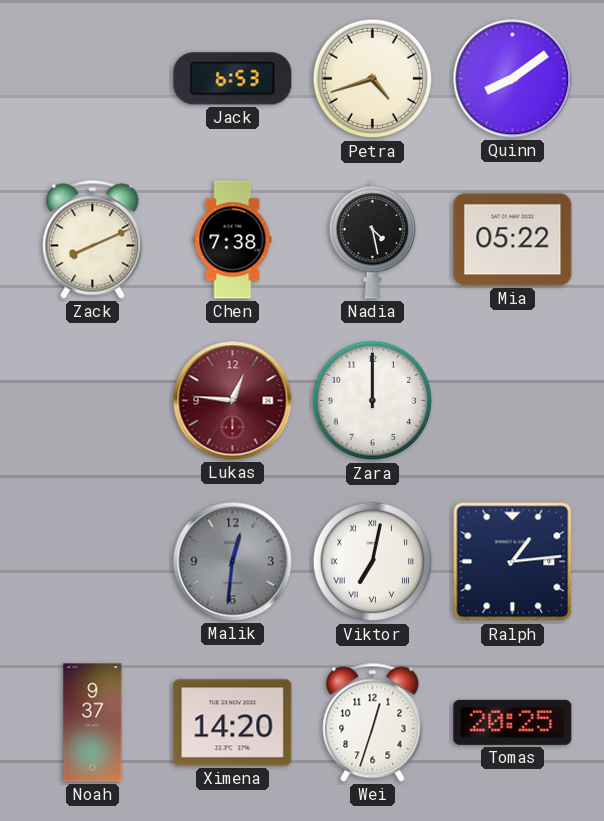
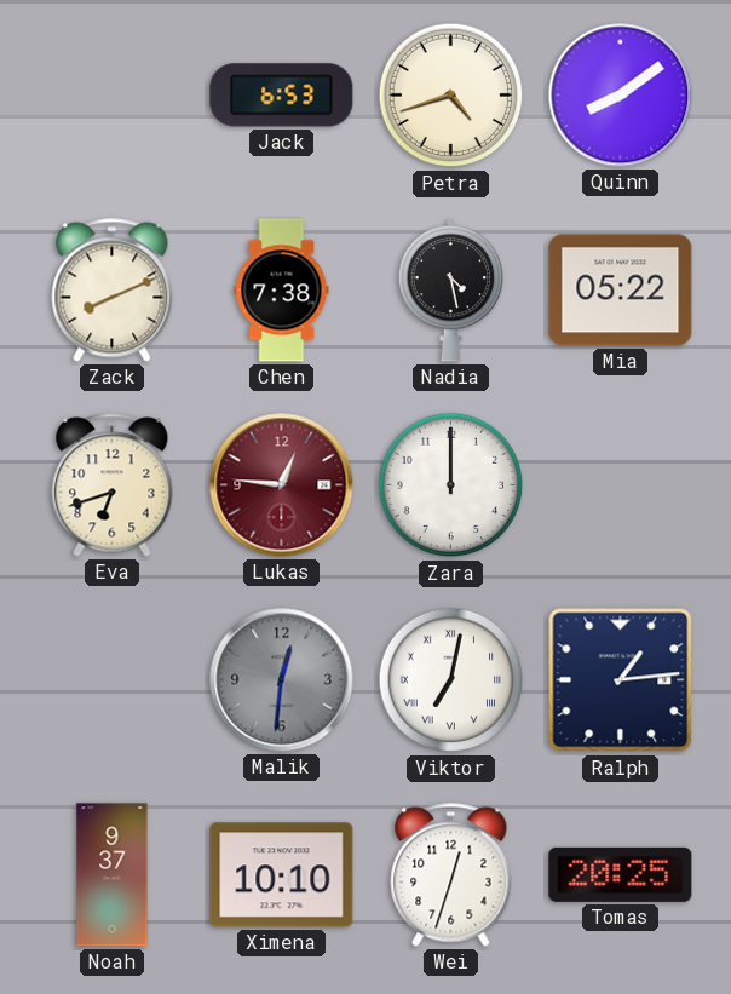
Eva: none -> 6:42
Ximena: 14:20 -> 10:10
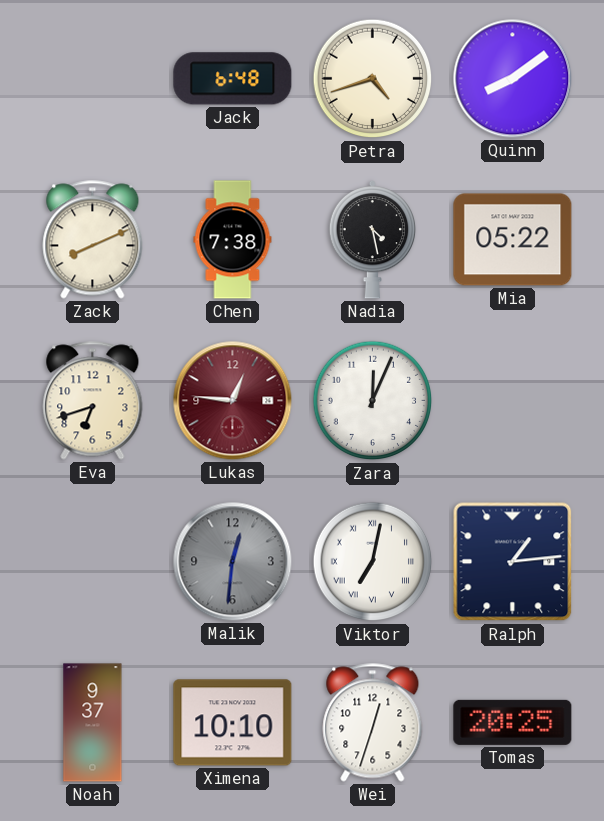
Jack: 6:53 -> 6:48
Zara: 12:00 -> 12:04
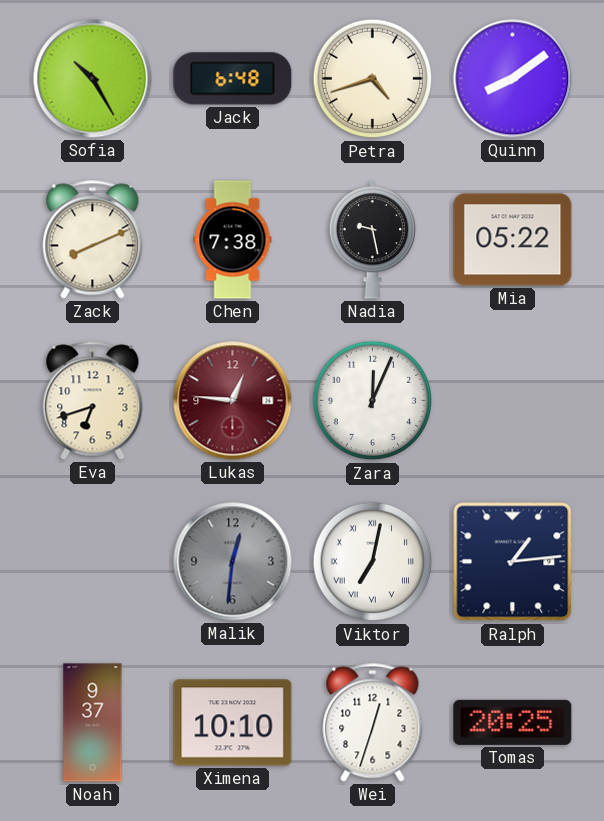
Sofia: none -> 10:25
Nadia: 4:28 -> 9:28
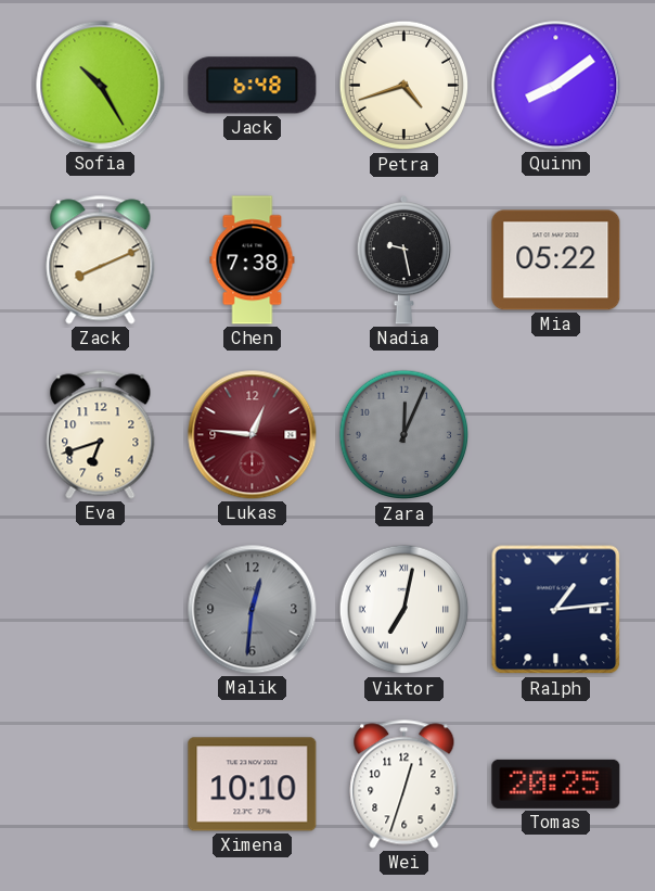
Zara dial: white -> grey
Noah: 9:37 -> none
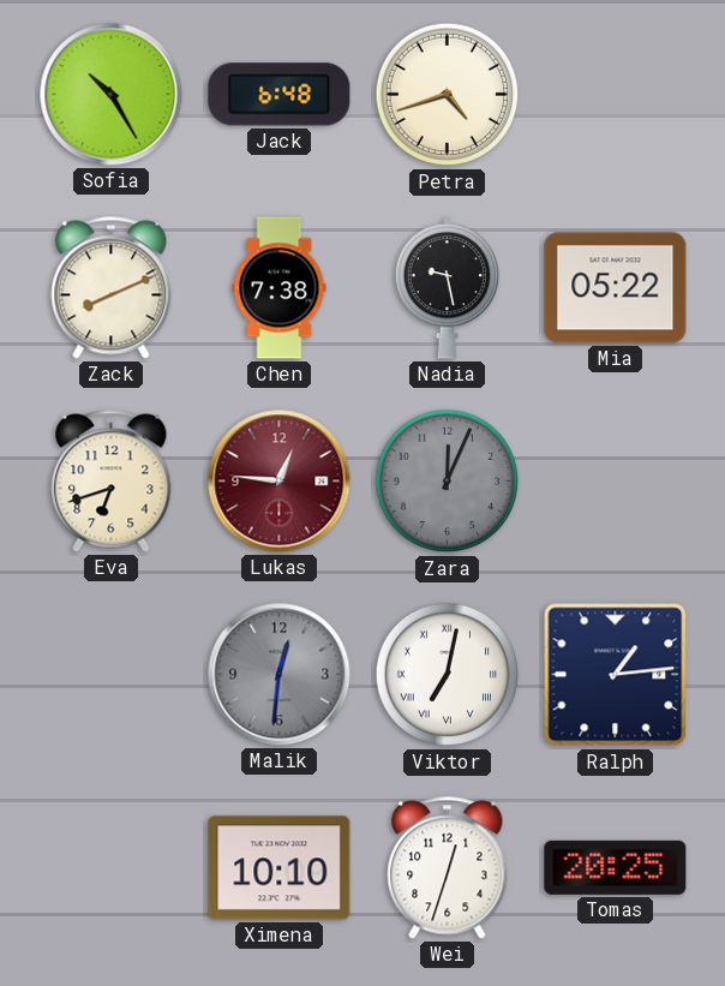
Quinn: 8:09 -> none
